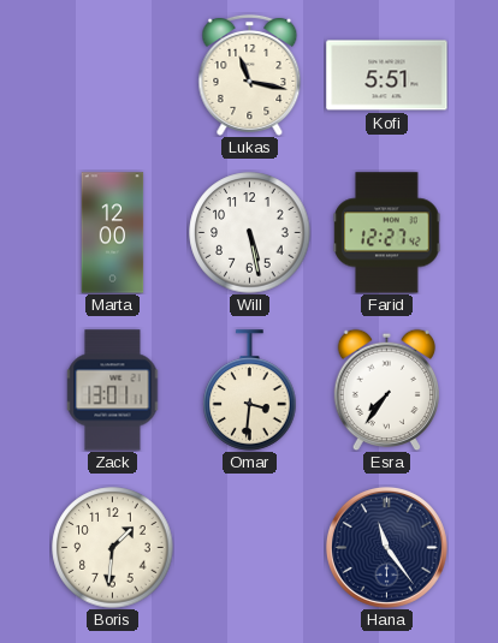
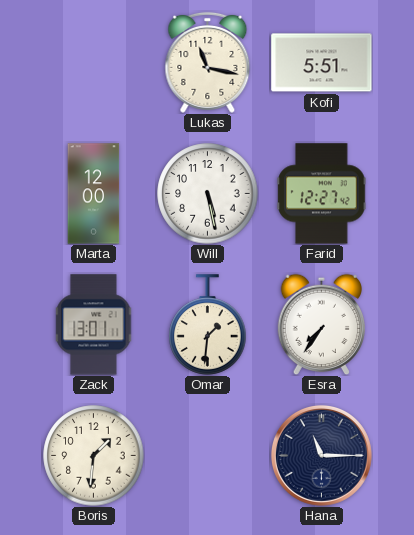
Omar: 3:31 -> 1:31
Hana: 11:24 -> 11:15
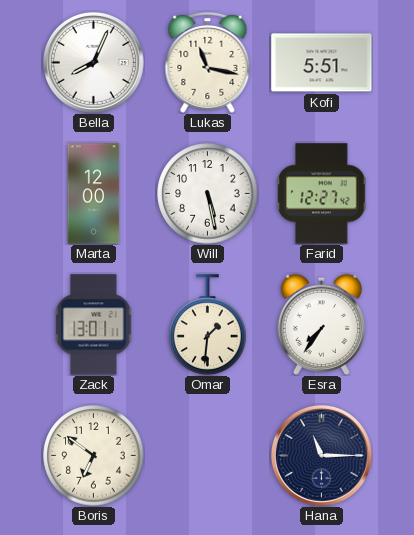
Bella: none -> 8:04
Boris: 1:31 -> 6:51
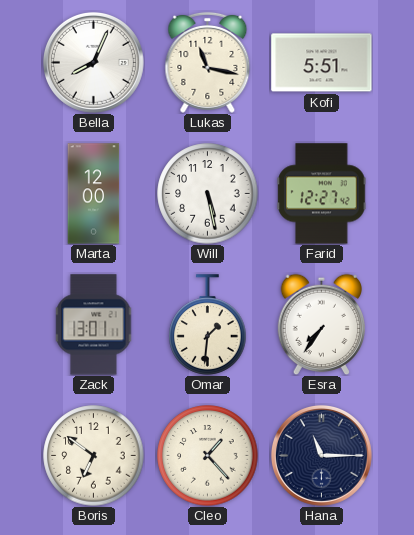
Cleo: none -> 1:23
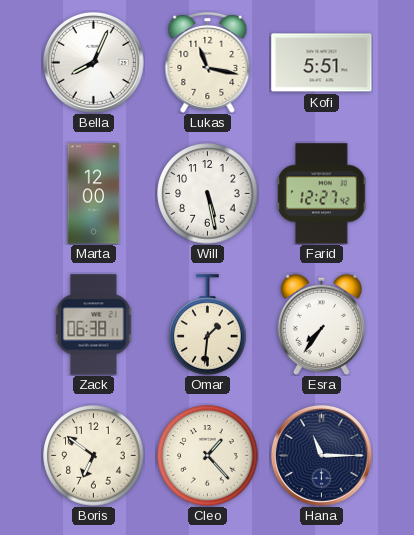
Zack: 13:01 -> 06:38
